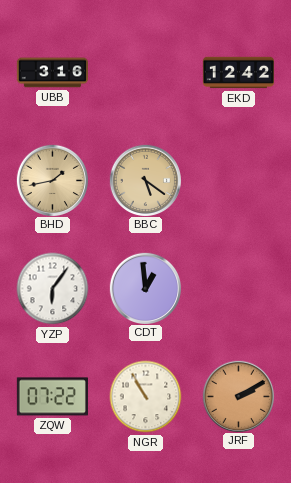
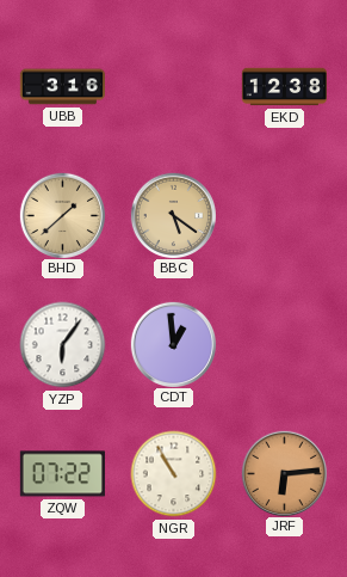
EKD: 12:42 -> 12:38
BHD: 1:43 -> 1:38
JRF: 2:10 -> 6:14
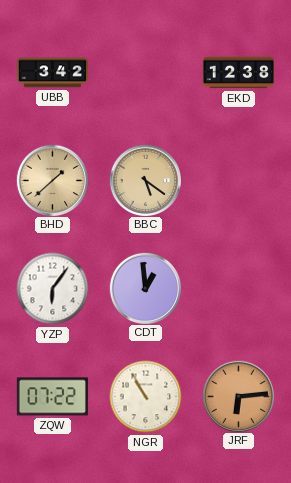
UBB: 3:16 -> 3:42
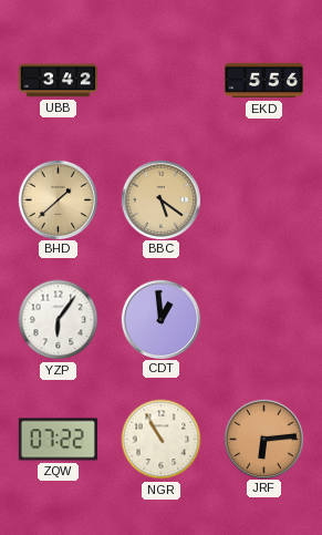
EKD: 12:38 -> 5:56
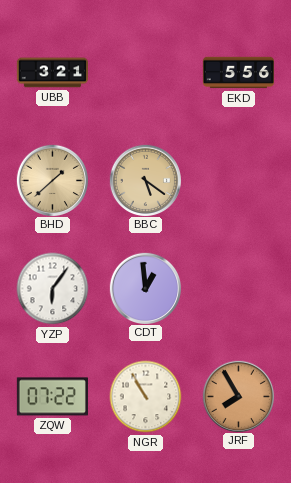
UBB: 3:42 -> 3:21
JRF: 6:14 -> 7:55
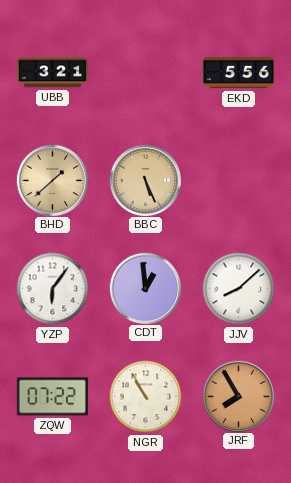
BBC: 5:21 -> 5:26
JJV: none -> 8:08
